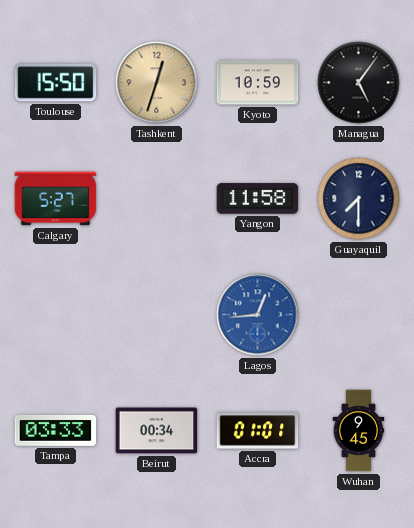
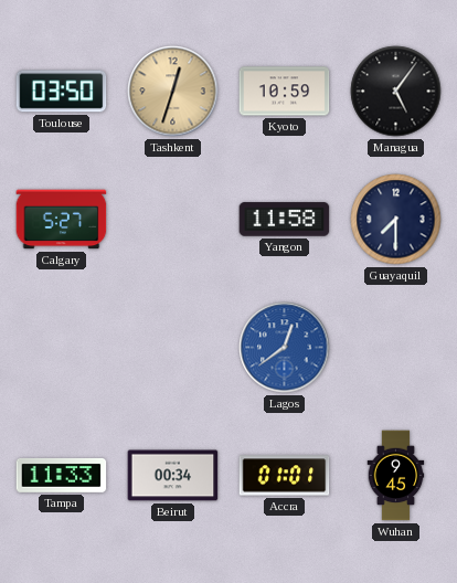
Toulouse: 15:50 -> 03:50
Lagos: 12:44 -> 12:39
Tampa: 03:33 -> 11:33
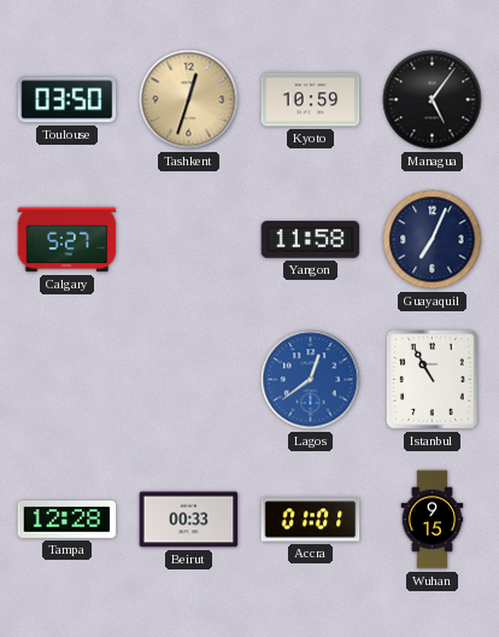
Guayaquil: 7:30 -> 7:04
Istanbul: none -> 10:55
Tampa: 11:33 -> 12:28
Beirut: 00:34 -> 00:33
Wuhan: 9:45 -> 9:15
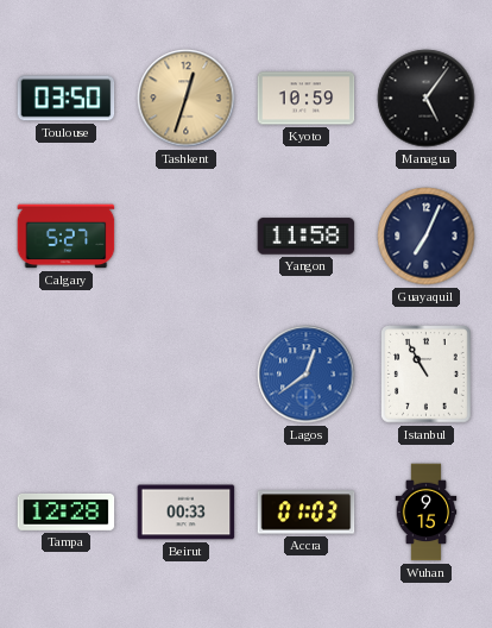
Accra: 01:01 -> 01:03
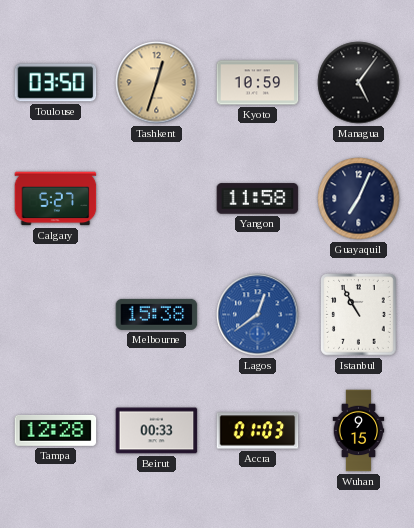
Melbourne: none -> 15:38
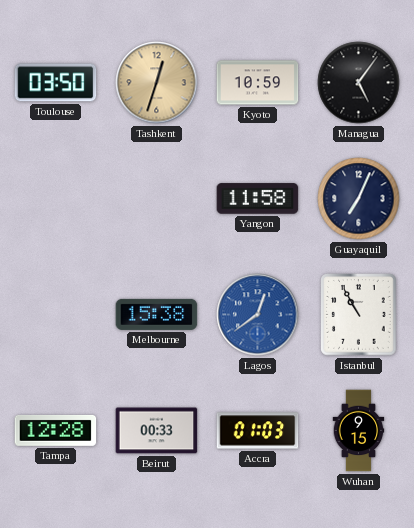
Calgary: 5:27 -> none
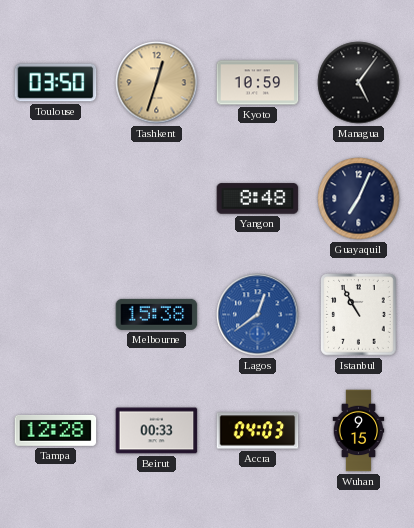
Yangon: 11:58 -> 8:48
Accra: 01:03 -> 04:03
